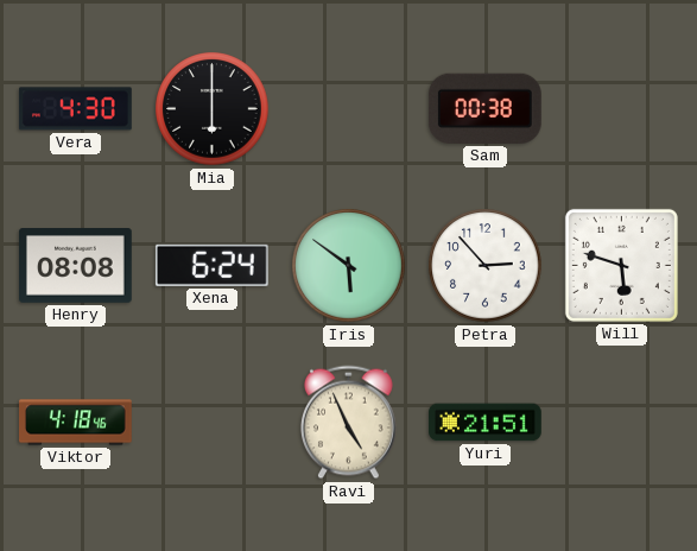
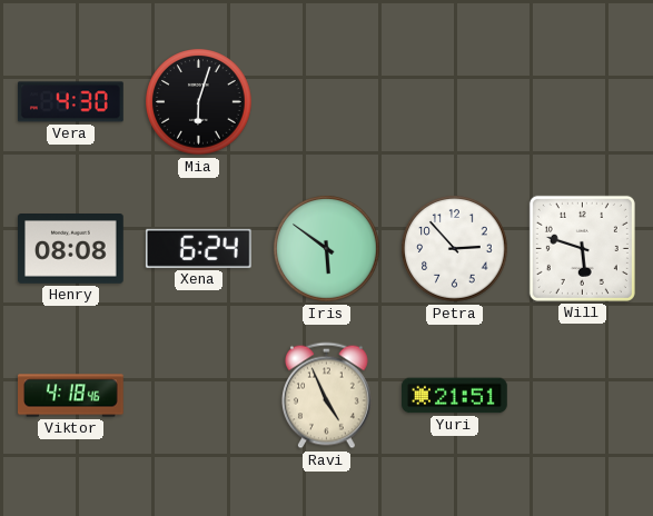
Mia: 6:00 -> 6:03
Sam: 00:38 -> none
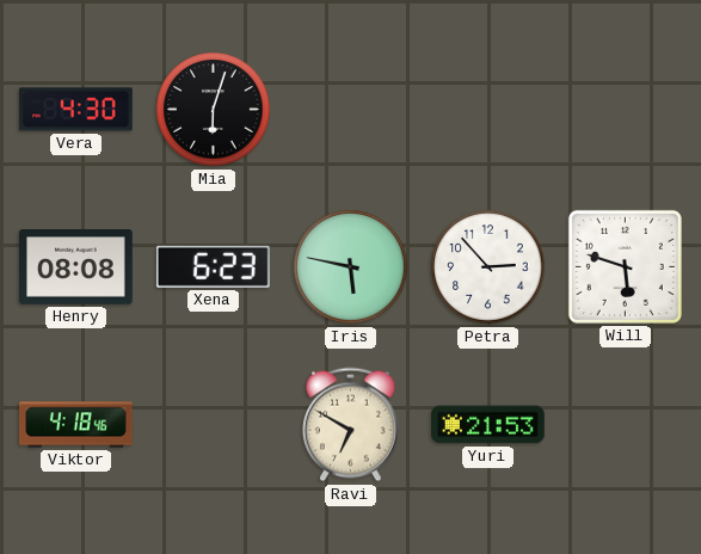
Xena: 6:24 -> 6:23
Iris: 5:51 -> 5:47
Ravi: 4:56 -> 6:50
Yuri: 21:51 -> 21:53
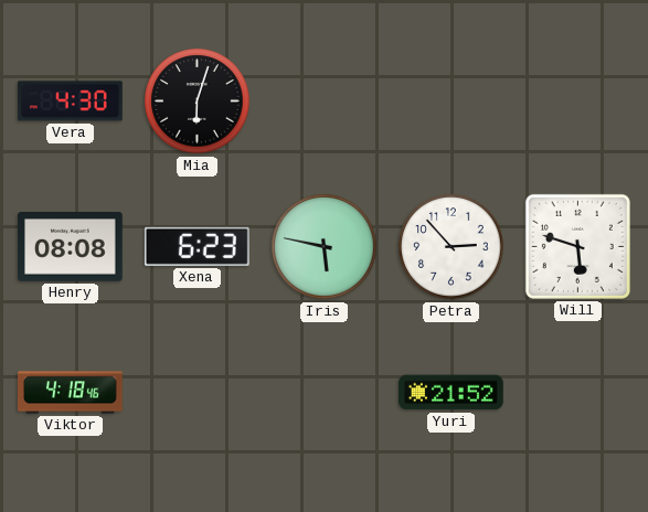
Ravi: 6:50 -> none
Yuri: 21:53 -> 21:52
